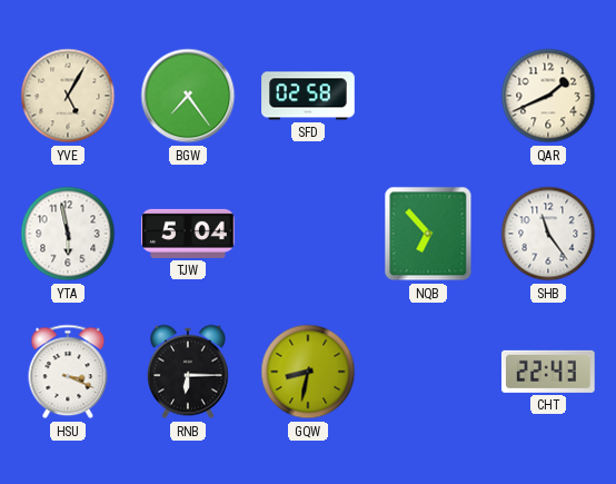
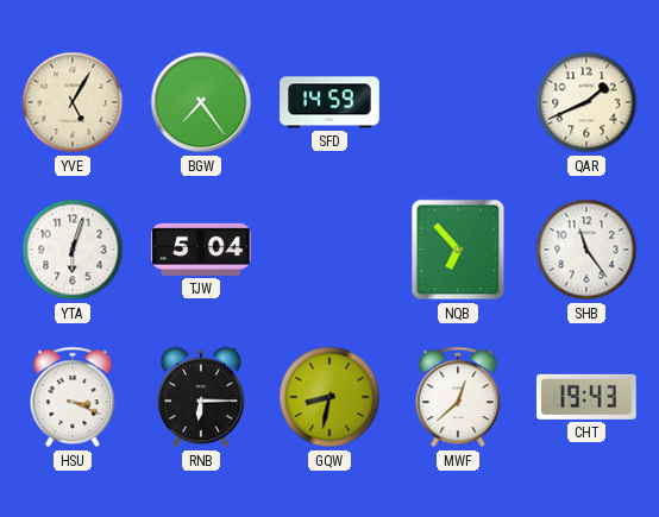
SFD: 02:58 -> 14:59
YTA: 5:58 -> 6:03
MWF: none -> 12:38
CHT: 22:43 -> 19:43
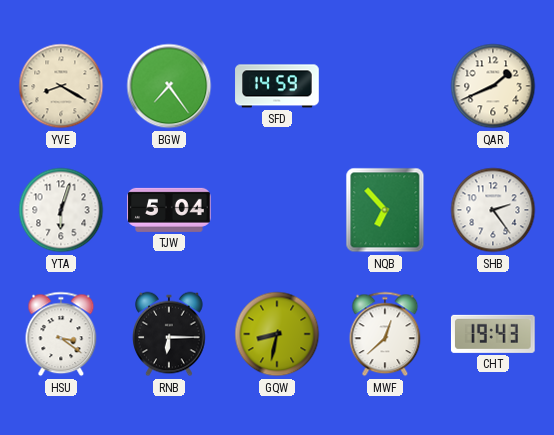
YVE: 5:05 -> 8:20
SHB: 11:24 -> 2:24
HSU: 3:19 -> 3:21
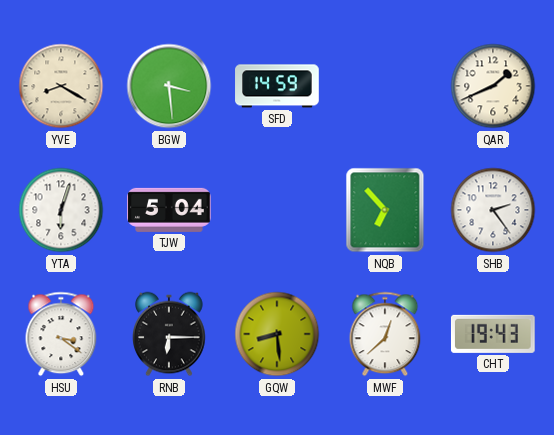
BGW: 7:24 -> 3:29
GQW: 8:32 -> 8:29
